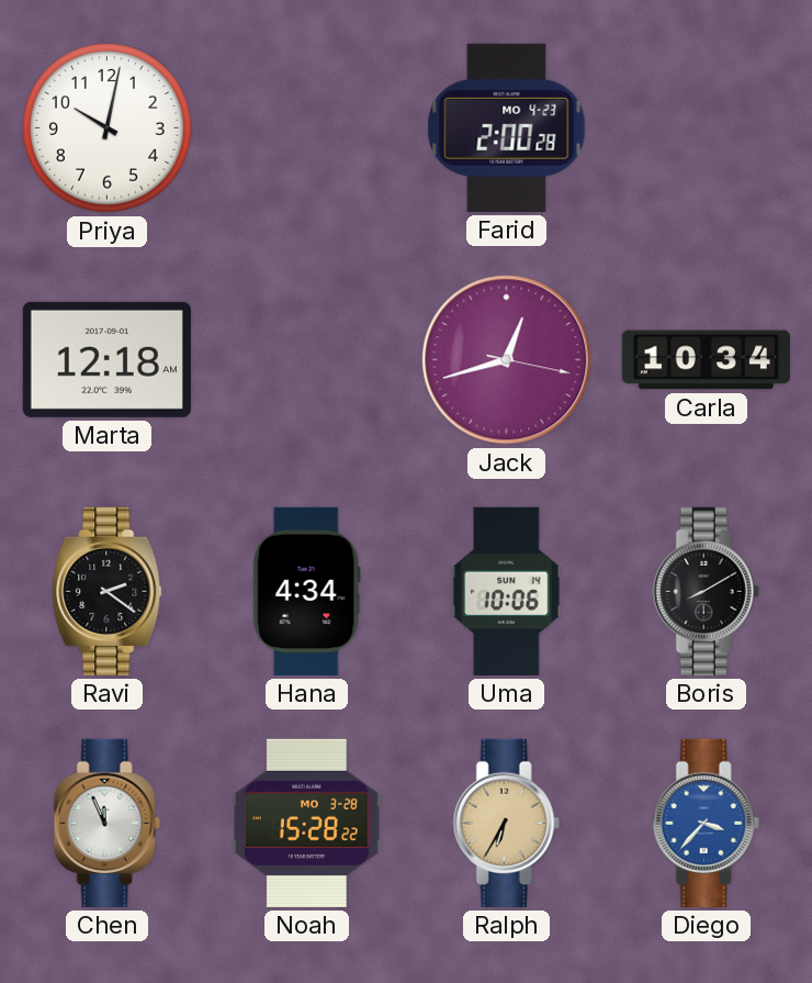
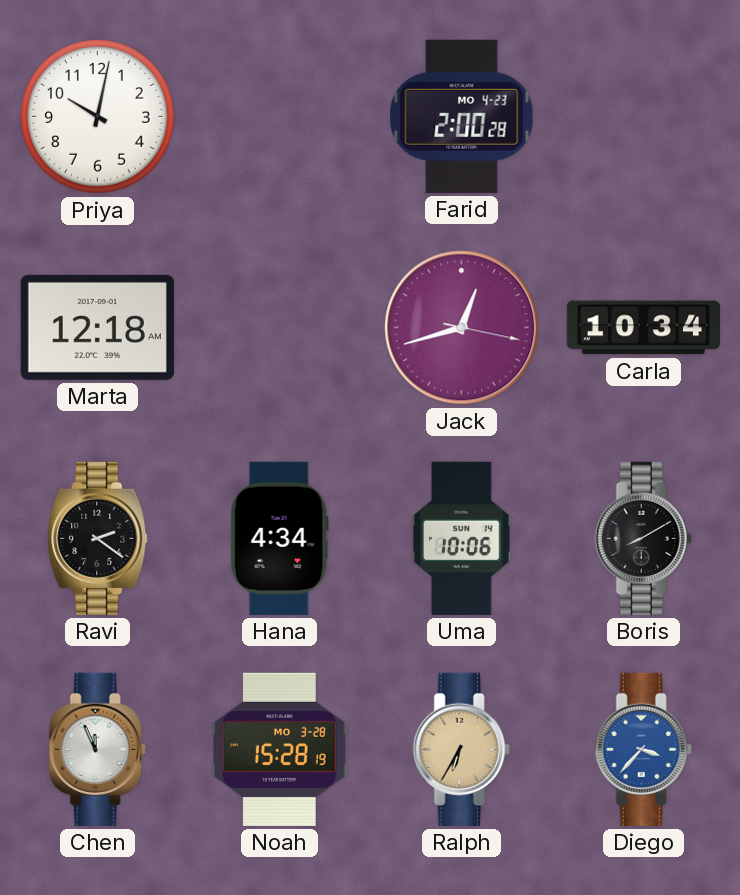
Noah: 15:28:22 -> 15:28:19
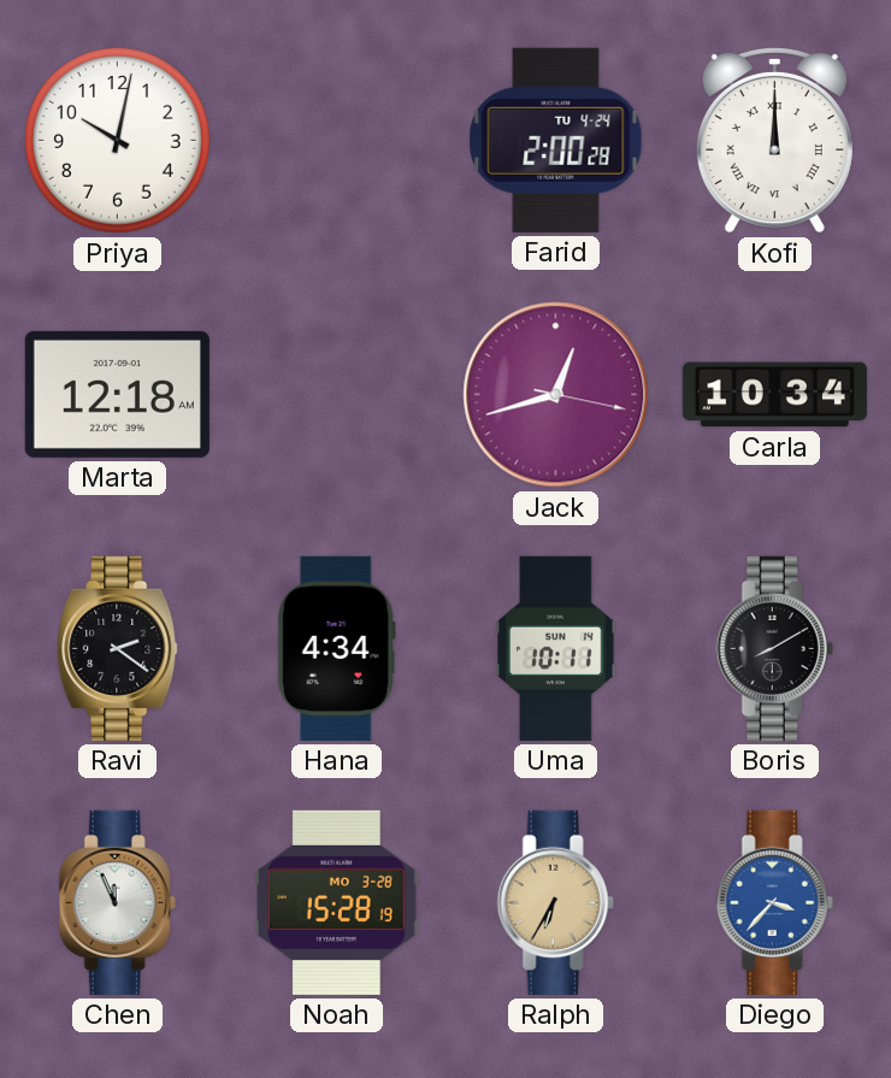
Farid date: MO 4-23 -> TU 4-24
Kofi: none -> 12:00
Uma: 10:06 -> 10:11
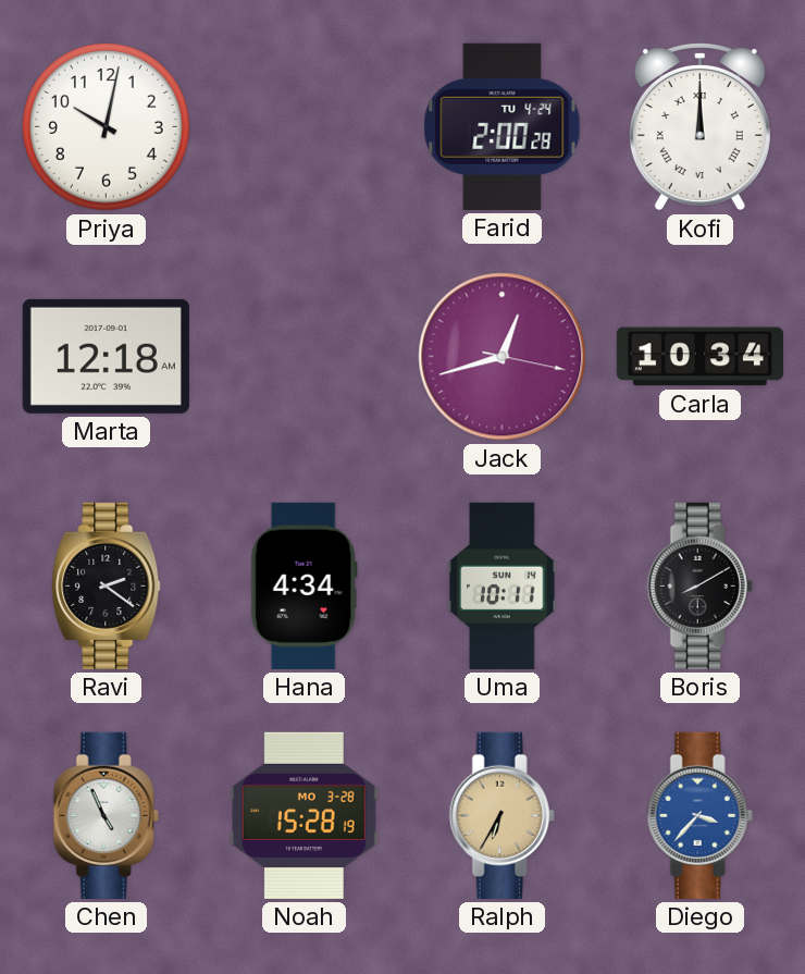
Chen: 11:56 -> 4:56
